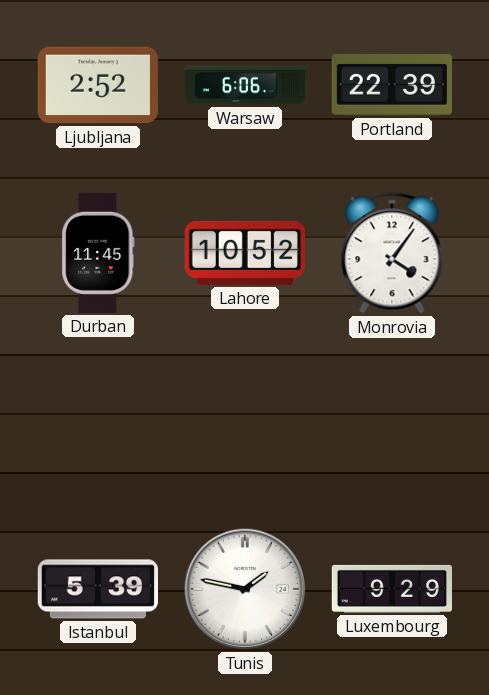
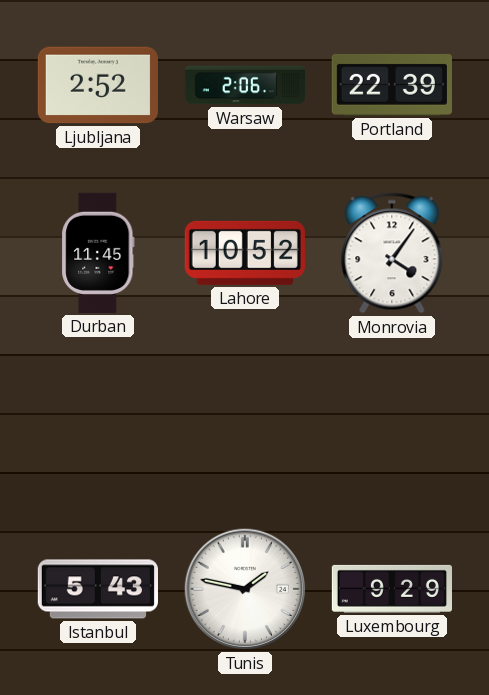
Warsaw: 6:06 -> 2:06
Istanbul: 5:39 -> 5:43
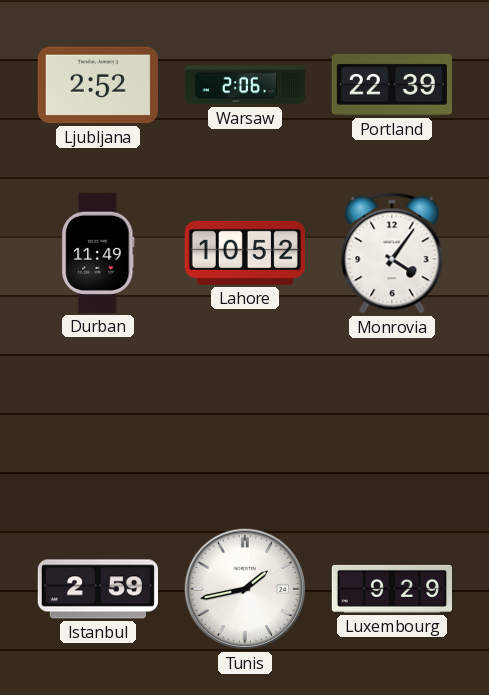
Durban: 11:45 -> 11:49
Istanbul: 5:43 -> 2:59
Tunis: 1:47 -> 1:43
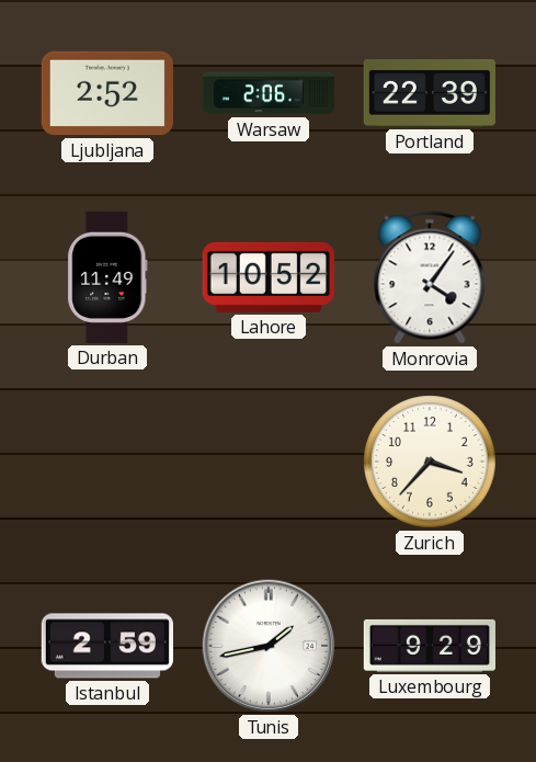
Zurich: none -> 3:37
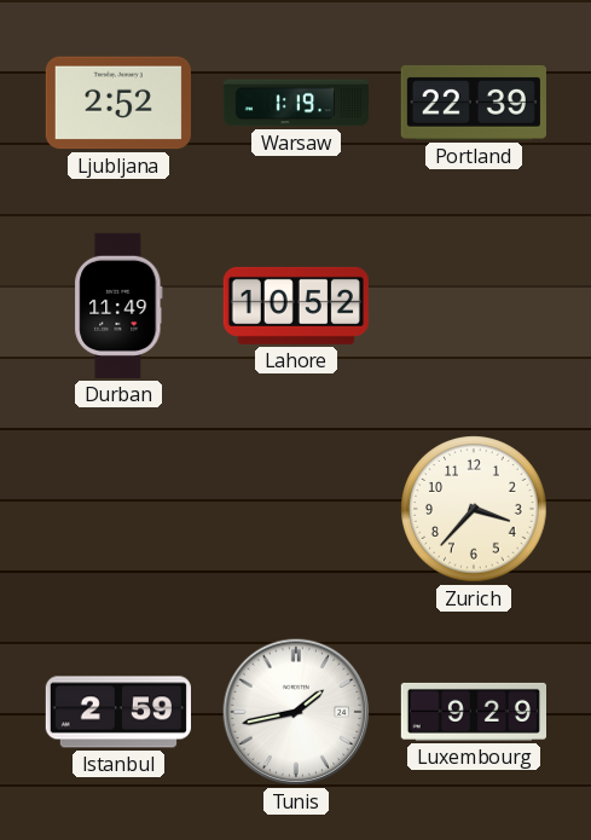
Warsaw: 2:06 -> 1:19
Monrovia: 4:06 -> none
